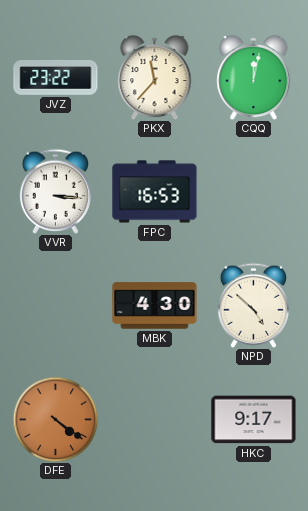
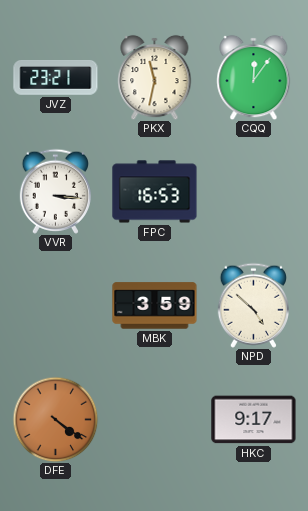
JVZ: 23:22 -> 23:21
PKX: 11:37 -> 11:32
CQQ: 12:02 -> 12:06
MBK: 4:30 -> 3:59
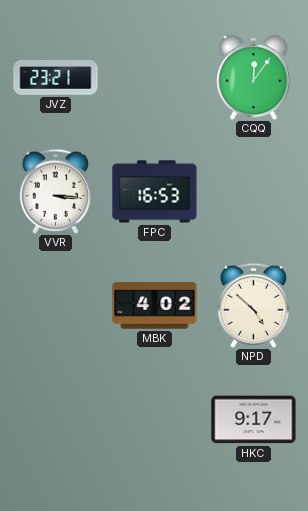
PKX: 11:32 -> none
MBK: 3:59 -> 4:02
DFE: 4:21 -> none
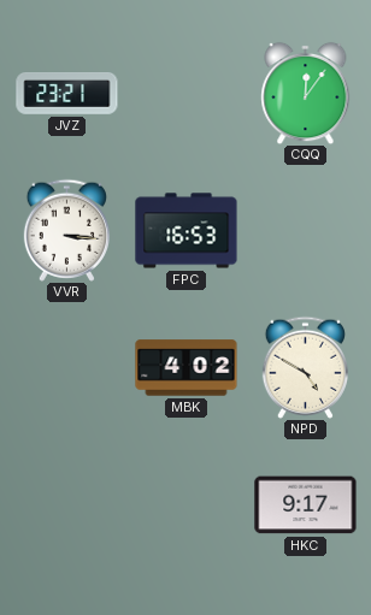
NPD: 4:52 -> 4:50
